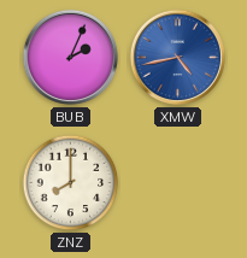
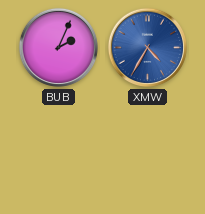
XMW: 4:43 -> 4:35
ZNZ: 8:00 -> none
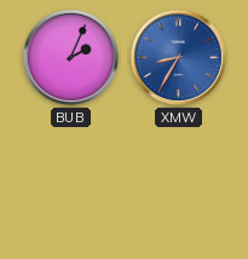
XMW: 4:35 -> 8:35
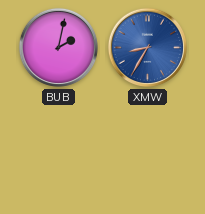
BUB: 2:04 -> 2:02
